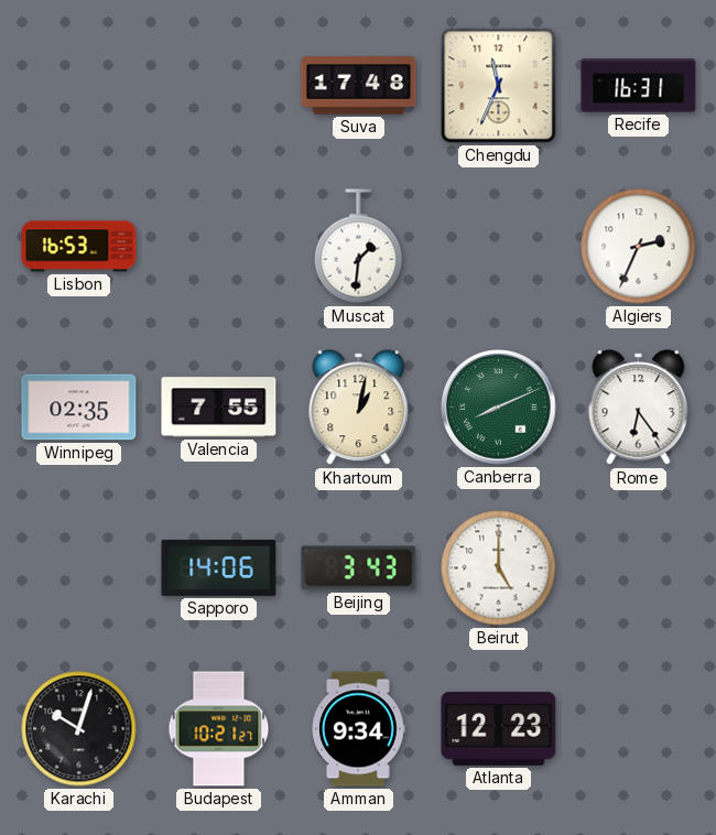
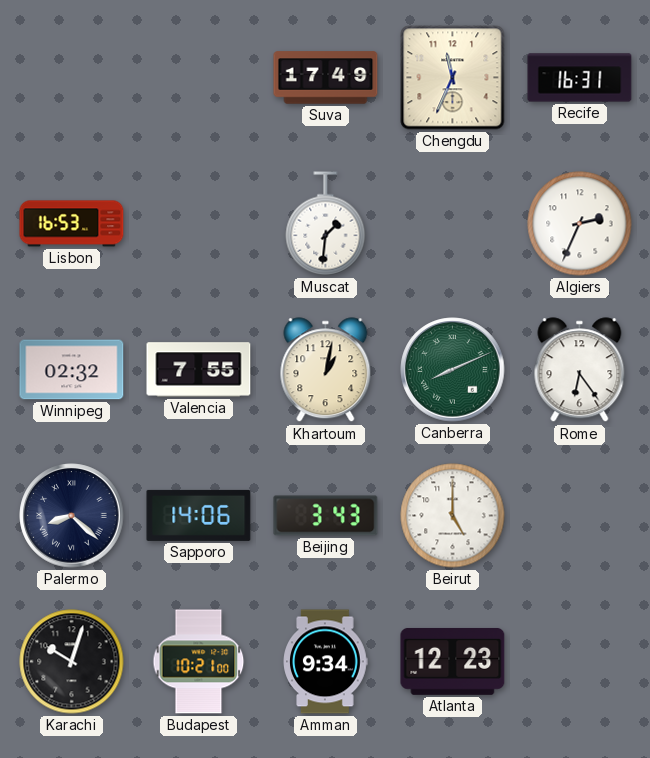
Suva: 17:48 -> 17:49
Winnipeg: 02:35 -> 02:32
Palermo: none -> 8:22
Budapest: 10:21:27 -> 10:21:00
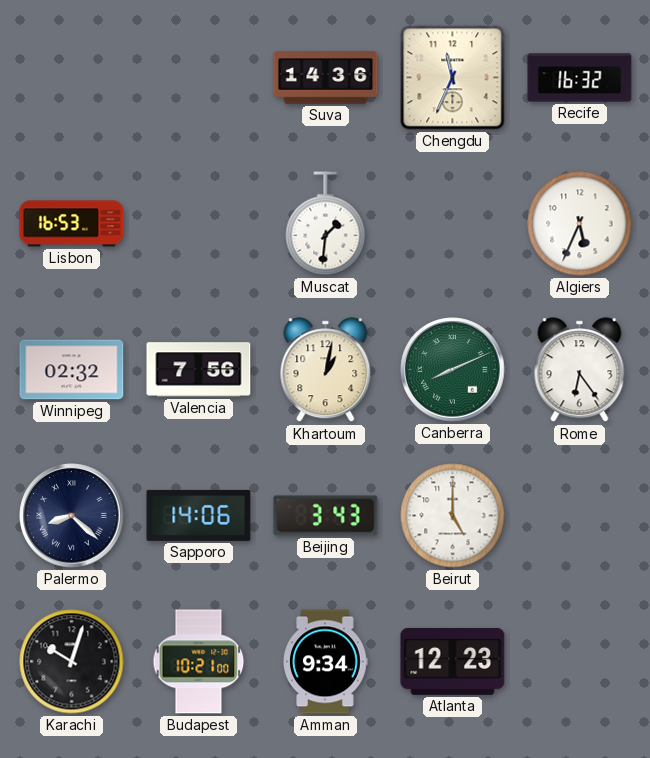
Suva: 17:49 -> 14:36
Recife: 16:31 -> 16:32
Algiers: 2:34 -> 5:34
Valencia: 7:55 -> 7:56
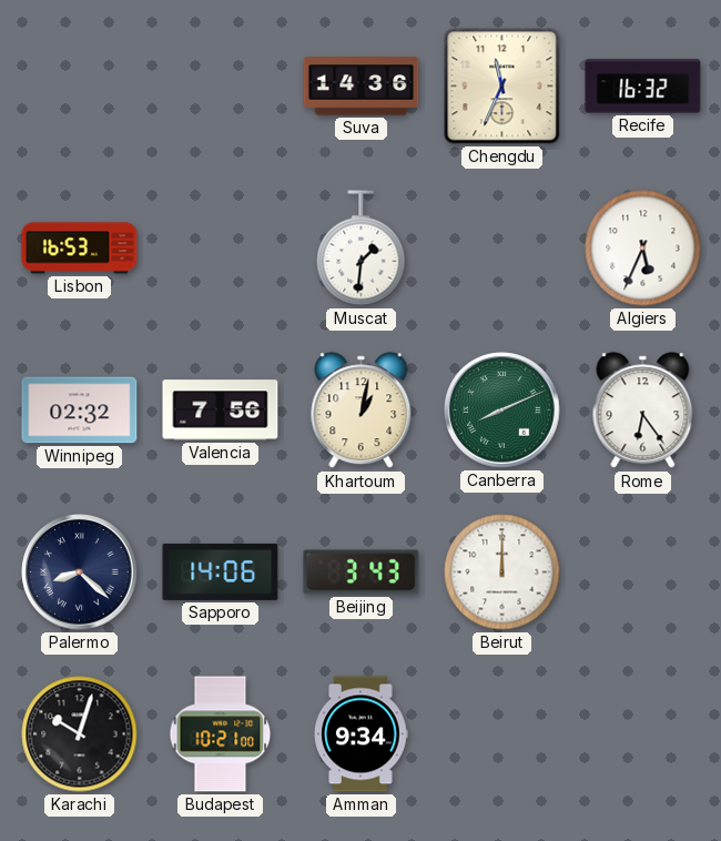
Beirut: 5:00 -> 12:00
Atlanta: 12:23 -> none
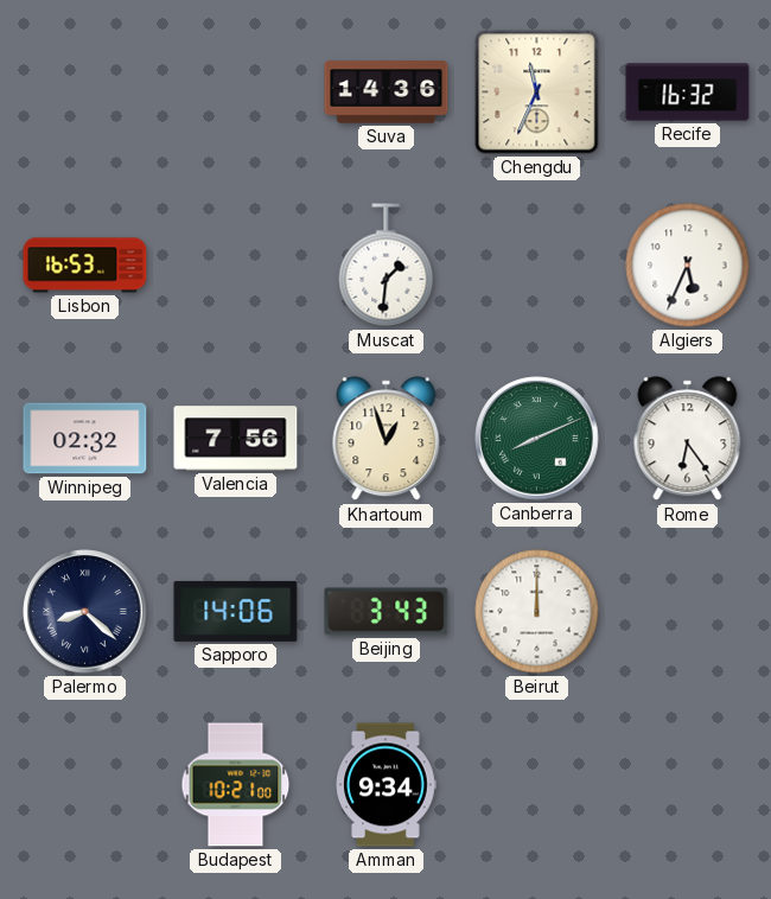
Khartoum: 1:02 -> 12:57
Karachi: 10:03 -> none
